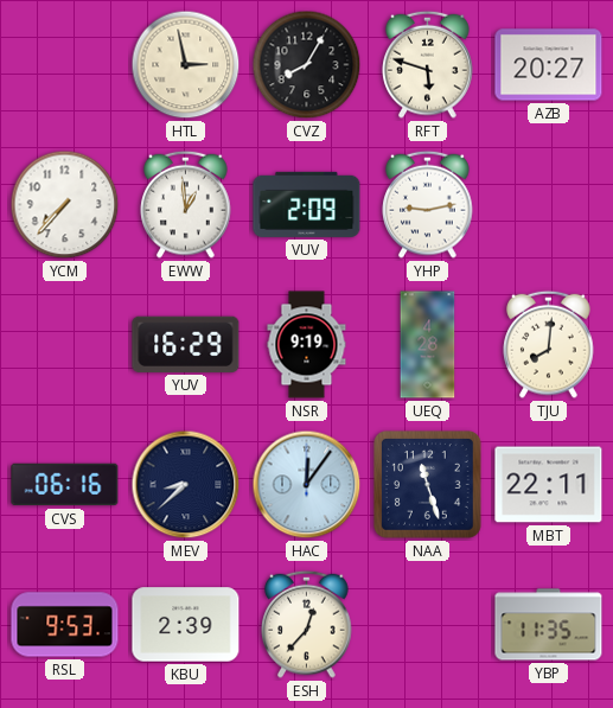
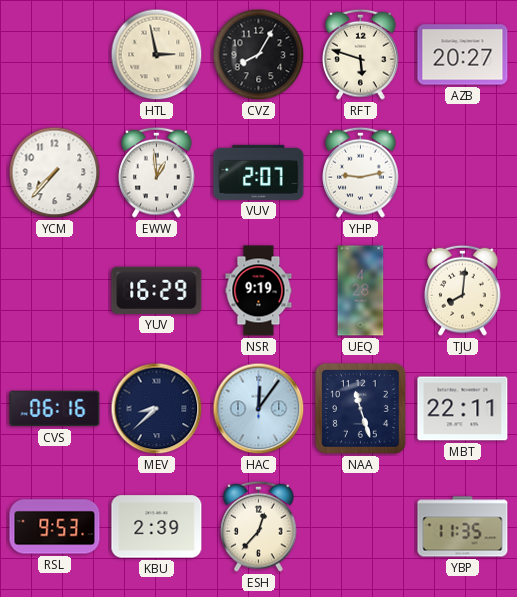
VUV: 2:09 -> 2:07
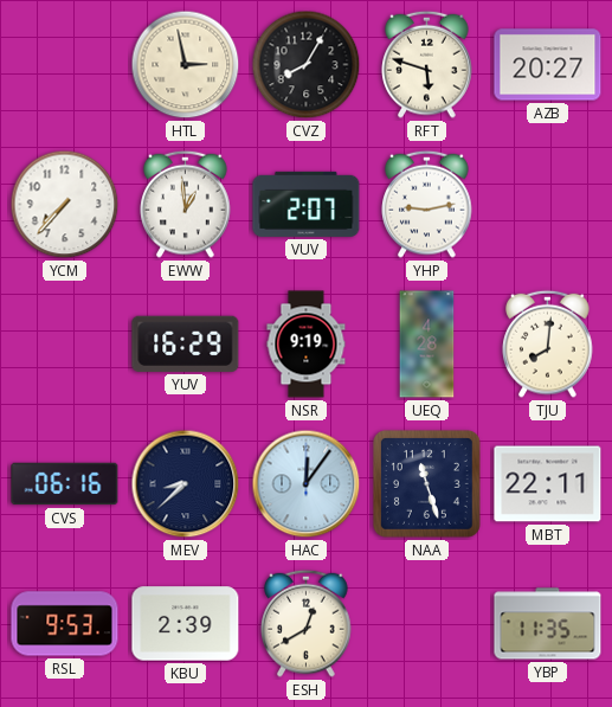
ESH: 12:37 -> 12:40
